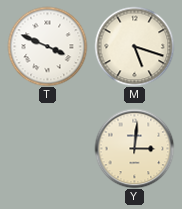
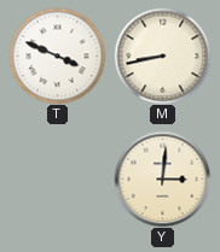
M: 5:18 -> 8:43
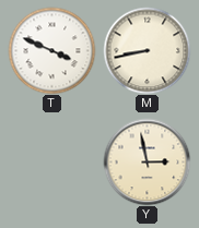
Y: 3:01 -> 2:58
